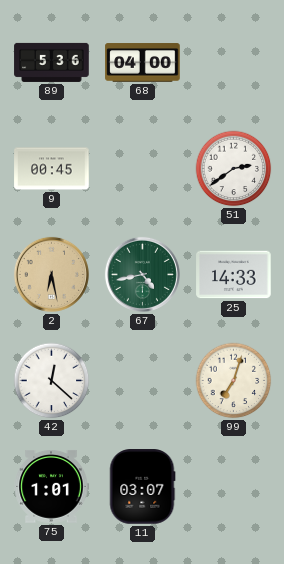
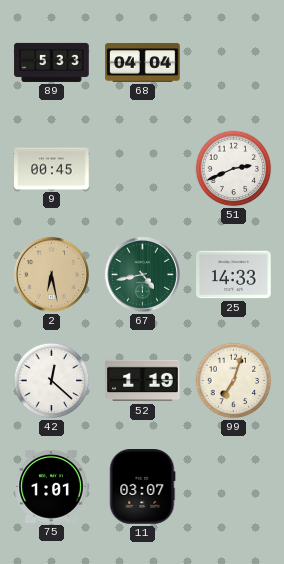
89: 5:36 -> 5:33
68: 04:00 -> 04:04
51: 2:39 -> 2:41
52: none -> 1:19
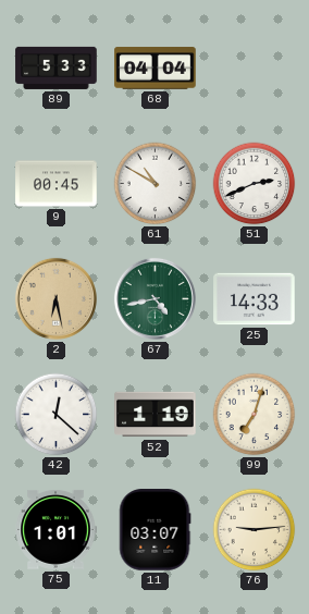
61: none -> 10:50
76: none -> 9:14
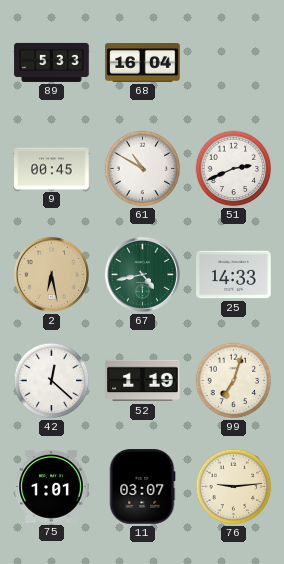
68: 04:04 -> 16:04
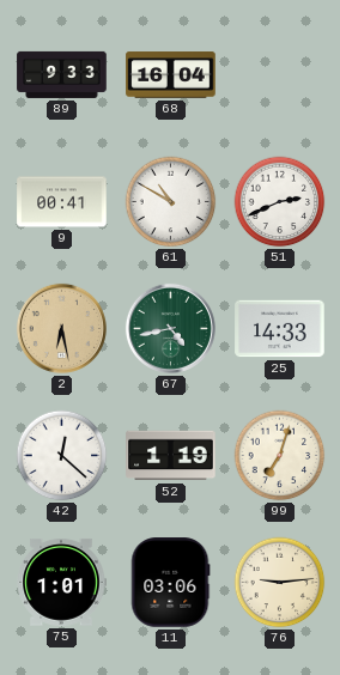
89: 5:33 -> 9:33
9: 00:45 -> 00:41
11: 03:07 -> 03:06
